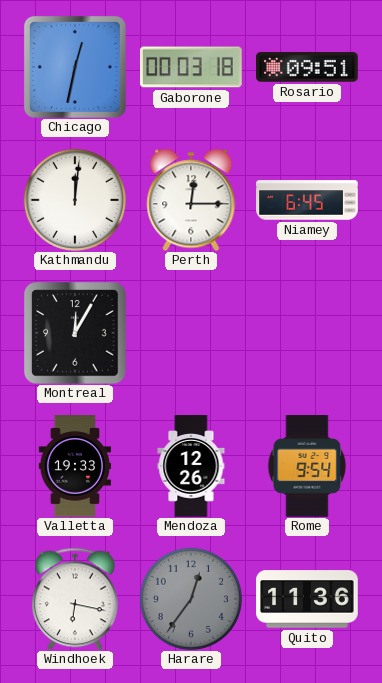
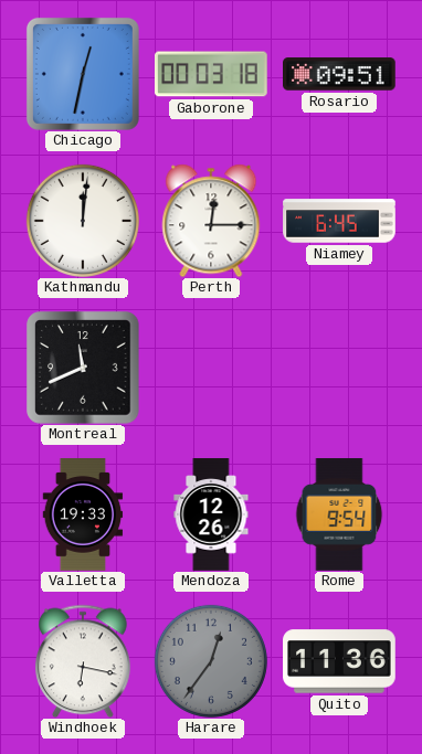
Montreal: 12:05 -> 11:41
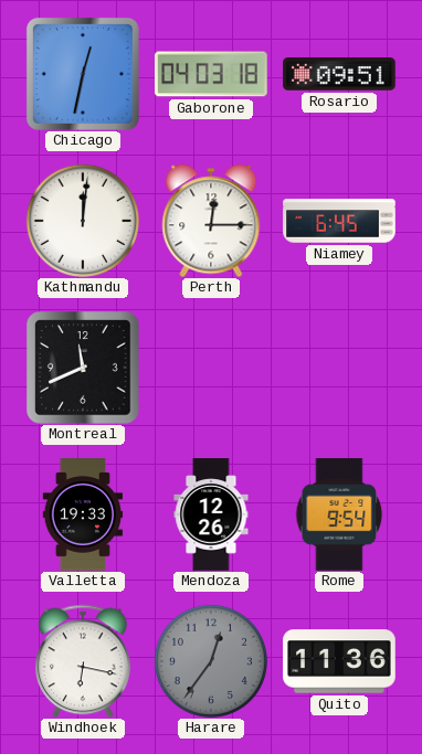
Gaborone: 00:03 -> 04:03
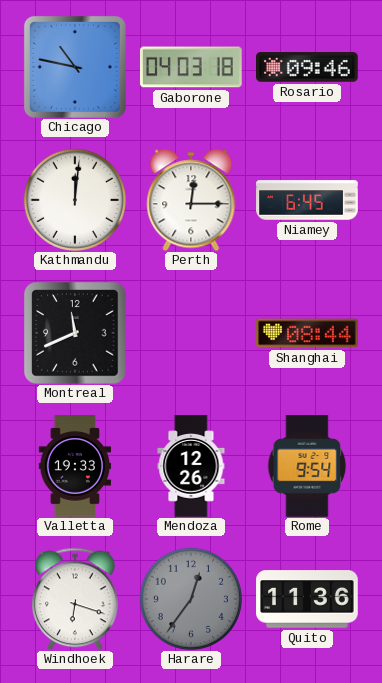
Chicago: 12:32 -> 10:47
Rosario: 09:51 -> 09:46
Shanghai: none -> 08:44
Windhoek: 6:17 -> 6:18
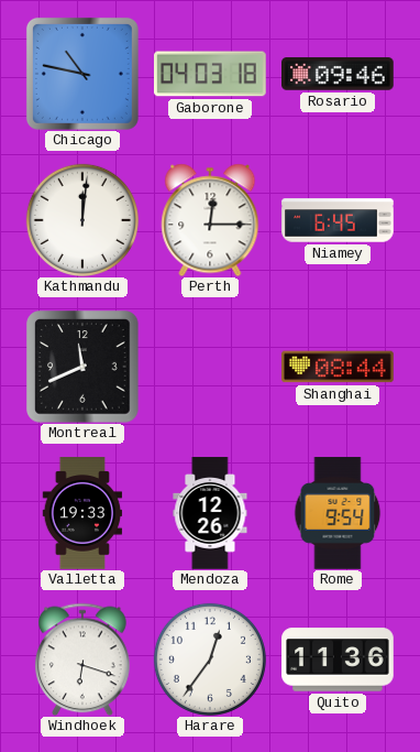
Harare dial: grey -> white
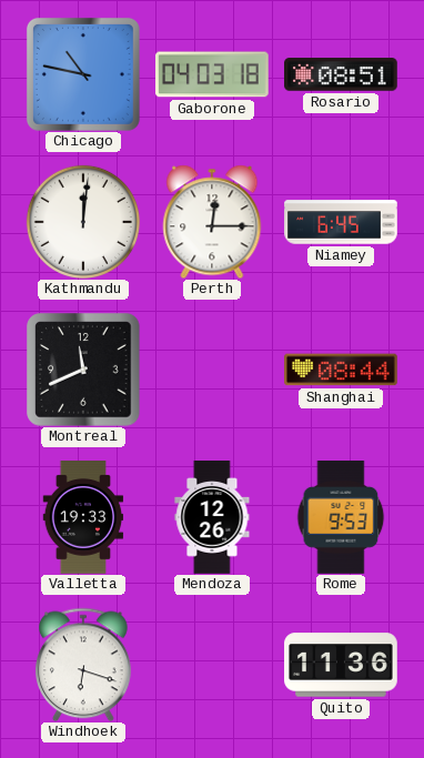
Rosario: 09:46 -> 08:51
Rome: 9:54 -> 9:53
Harare: 12:36 -> none
